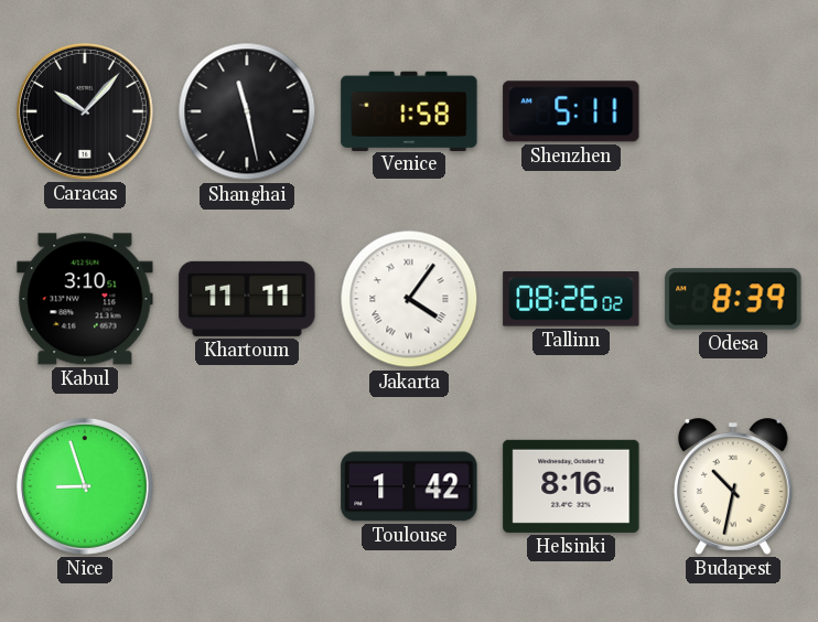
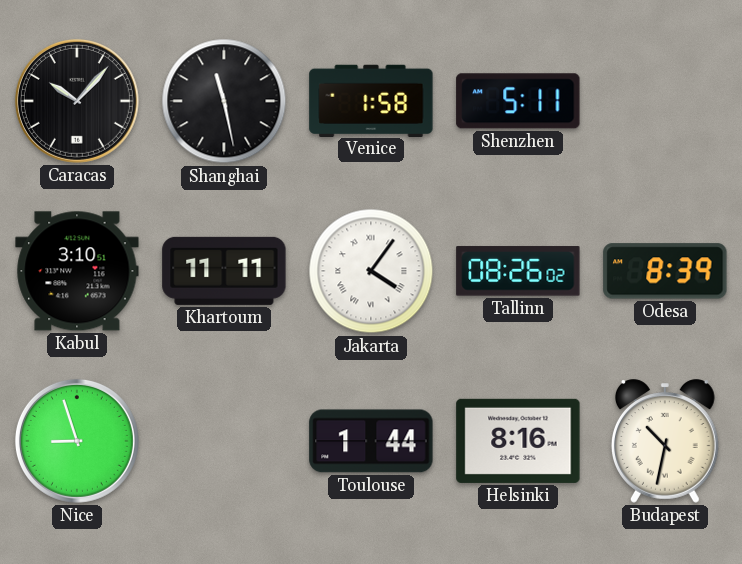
Toulouse: 1:42 -> 1:44
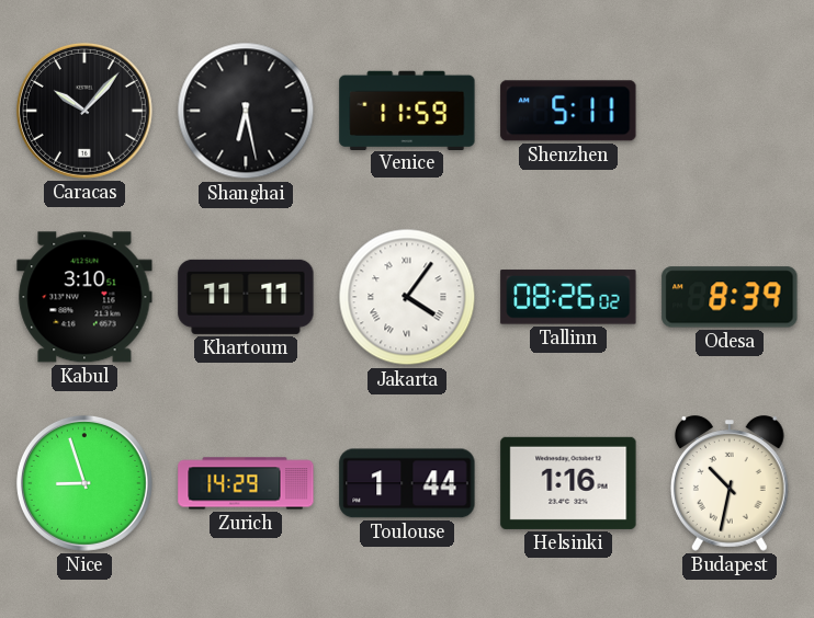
Shanghai: 11:28 -> 6:28
Venice: 1:58 -> 11:59
Zurich: none -> 14:29
Helsinki: 8:16 -> 1:16
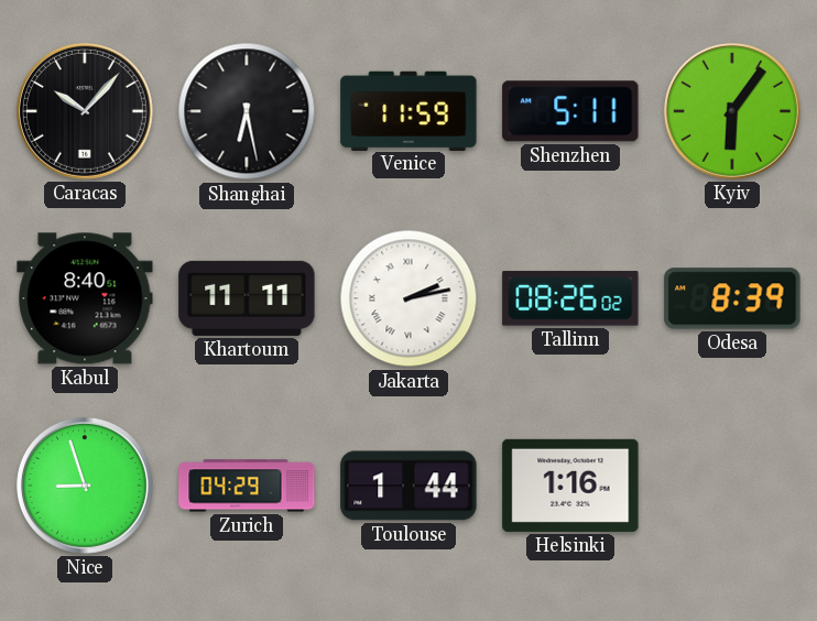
Kyiv: none -> 6:06
Kabul: 3:10 -> 8:40
Jakarta: 4:06 -> 2:13
Zurich: 14:29 -> 04:29
Budapest: 10:32 -> none
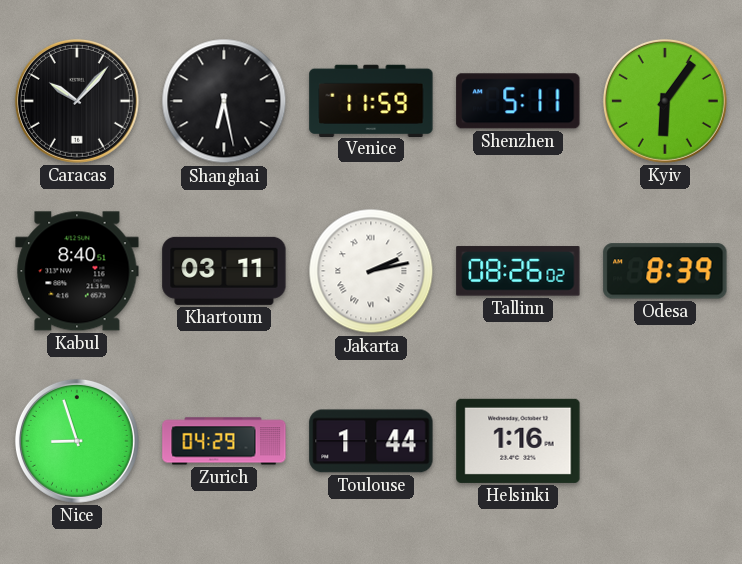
Khartoum: 11:11 -> 03:11
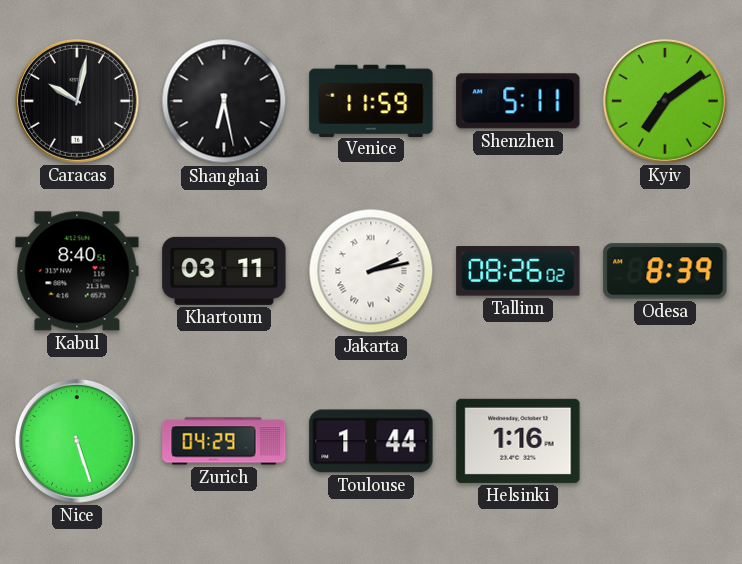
Caracas: 10:07 -> 10:02
Kyiv: 6:06 -> 7:09
Nice: 8:57 -> 5:27
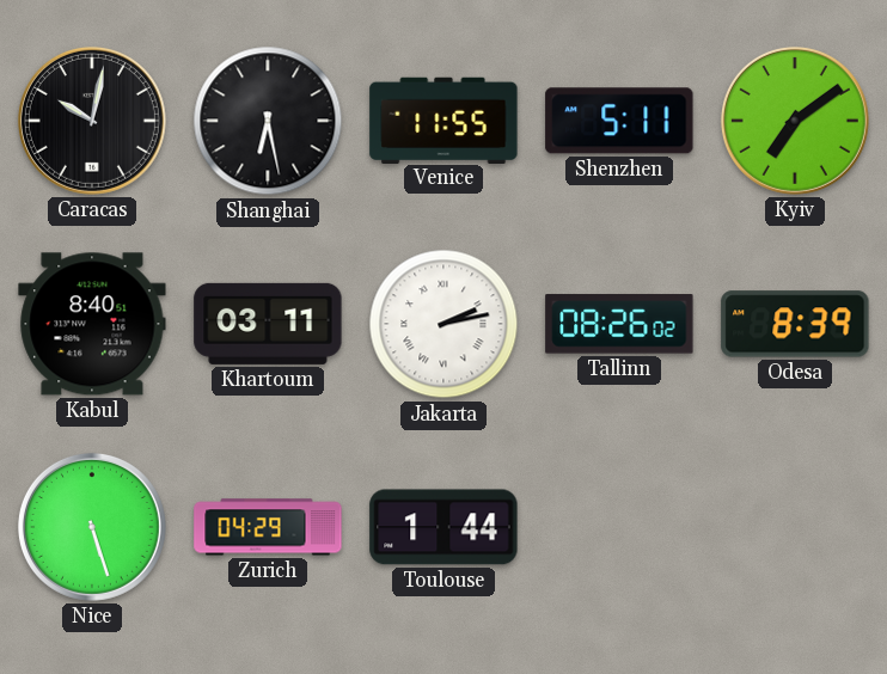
Venice: 11:59 -> 11:55
Helsinki: 1:16 -> none
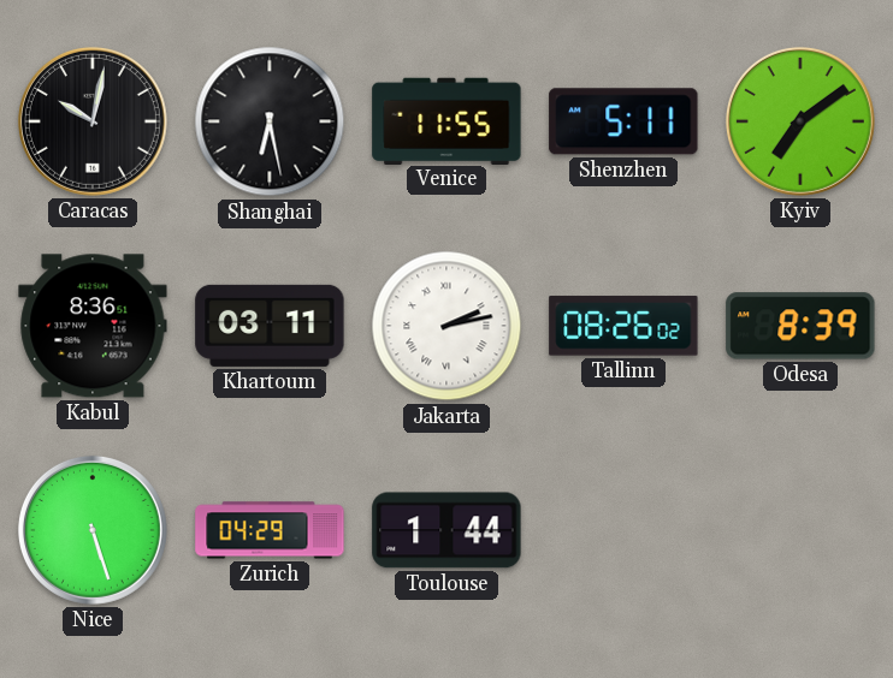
Kabul: 8:40 -> 8:36
